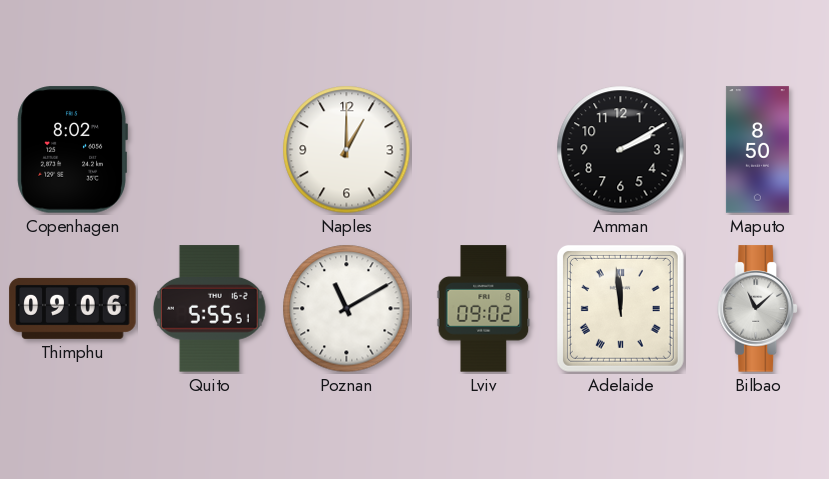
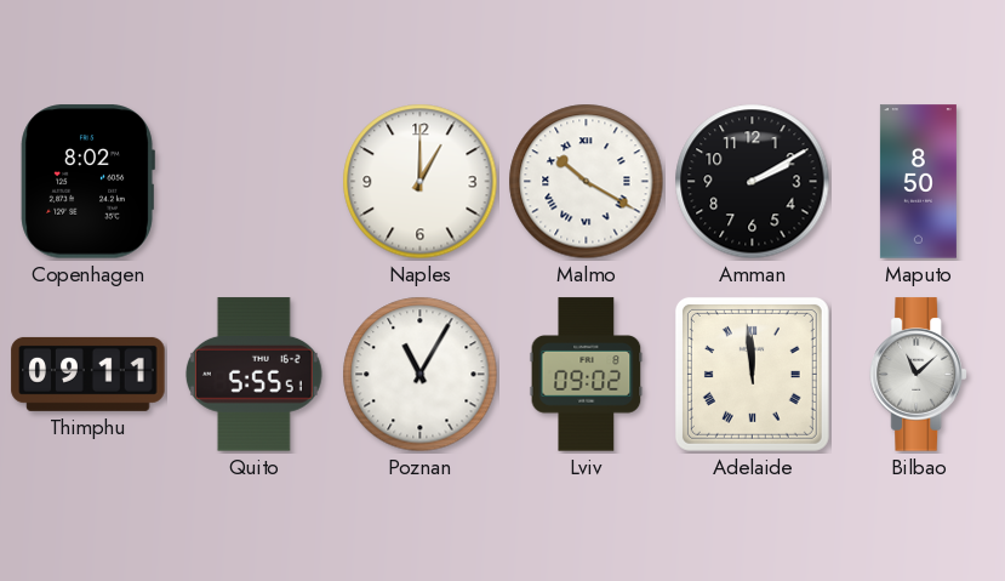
Malmo: none -> 10:20
Thimphu: 09:06 -> 09:11
Poznan: 11:10 -> 11:05
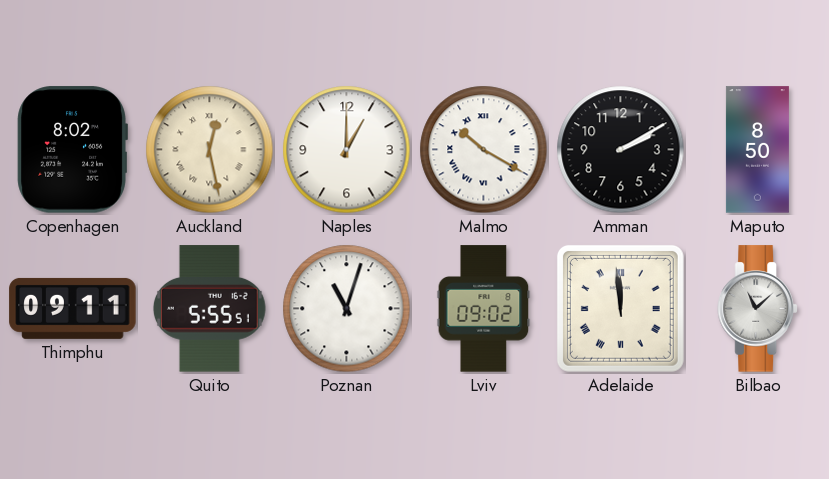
Auckland: none -> 12:28
Poznan: 11:05 -> 11:03
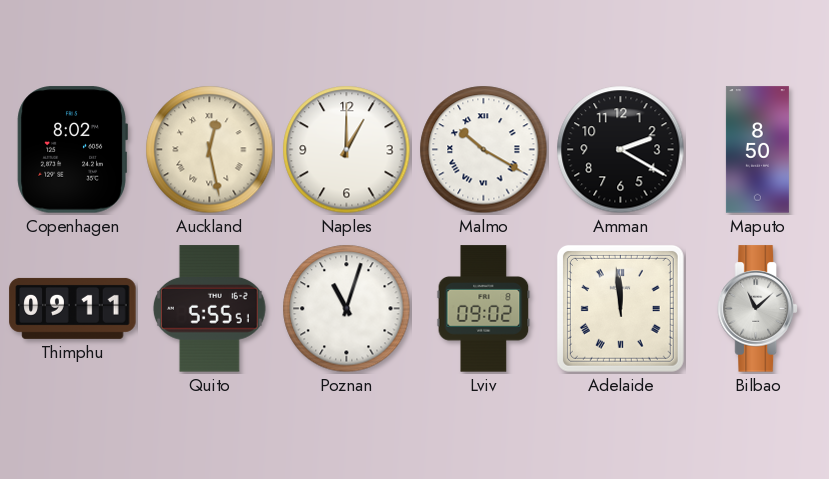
Amman: 2:10 -> 2:20
